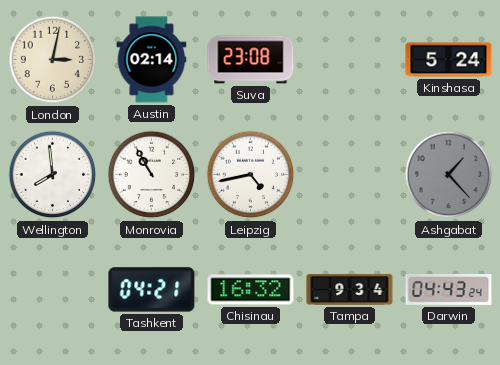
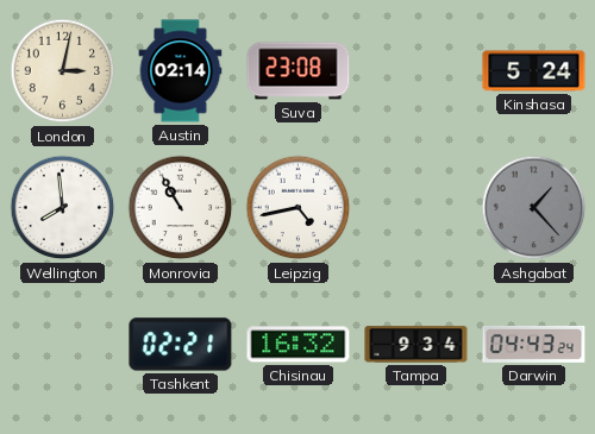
Tashkent: 04:21 -> 02:21
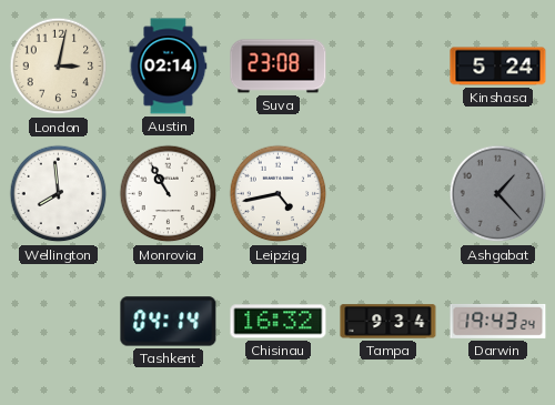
Tashkent: 02:21 -> 04:14
Darwin: 04:43 -> 19:43
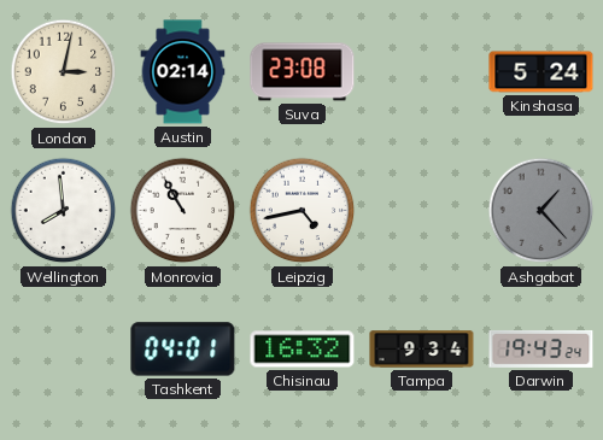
Tashkent: 04:14 -> 04:01
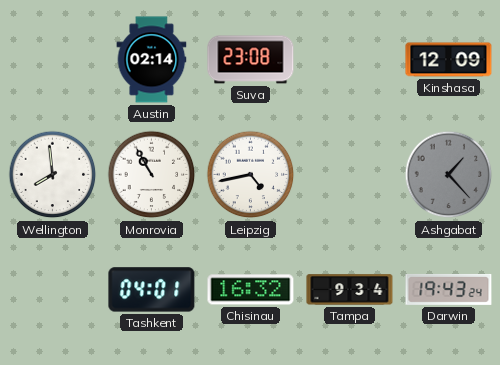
London: 3:02 -> none
Kinshasa: 5:24 -> 12:09
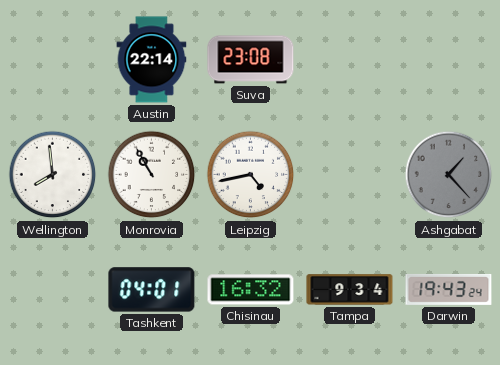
Austin: 02:14 -> 22:14
Kinshasa: 12:09 -> none
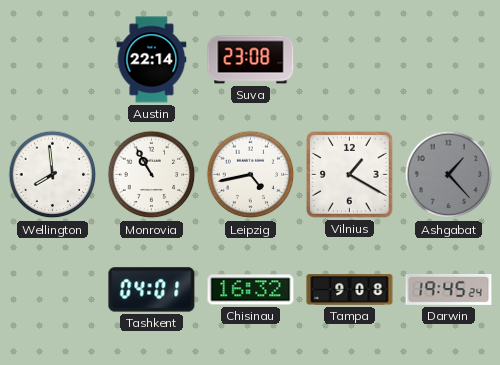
Vilnius: none -> 1:20
Tampa: 9:34 -> 9:08
Darwin: 19:43 -> 19:45
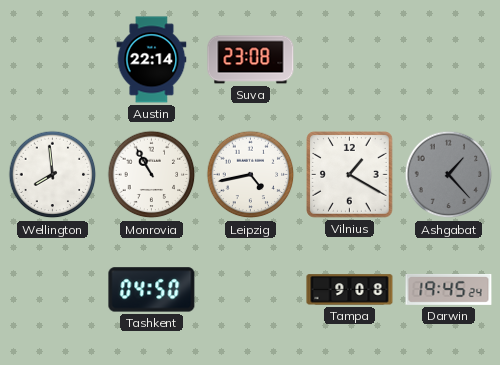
Tashkent: 04:01 -> 04:50
Chisinau: 16:32 -> none
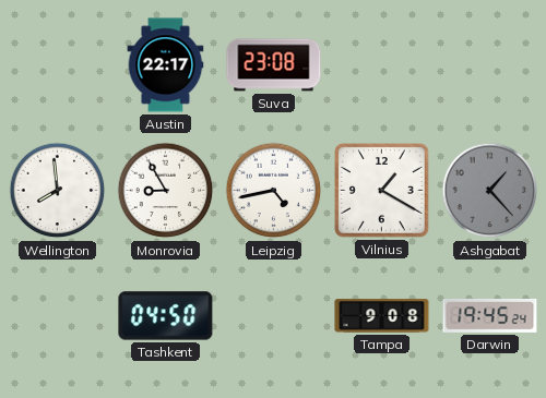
Austin: 22:14 -> 22:17
Monrovia: 10:55 -> 8:55
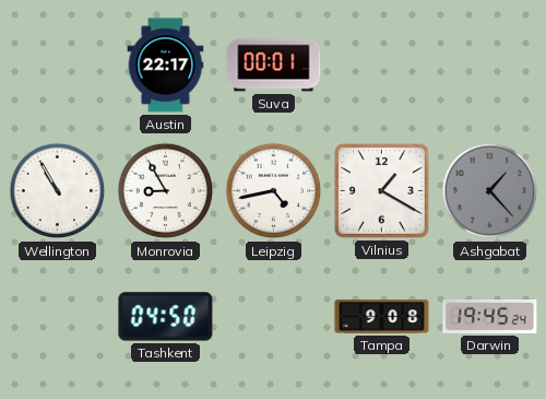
Suva: 23:08 -> 00:01
Wellington: 7:59 -> 10:55
